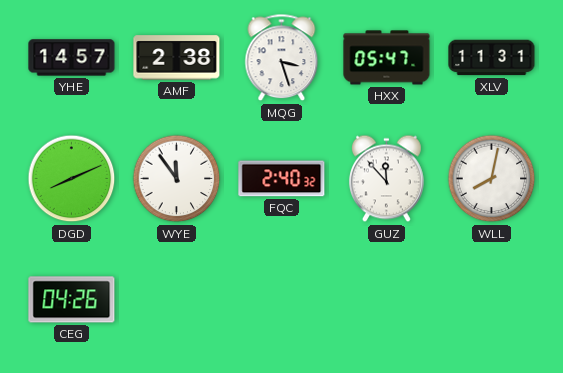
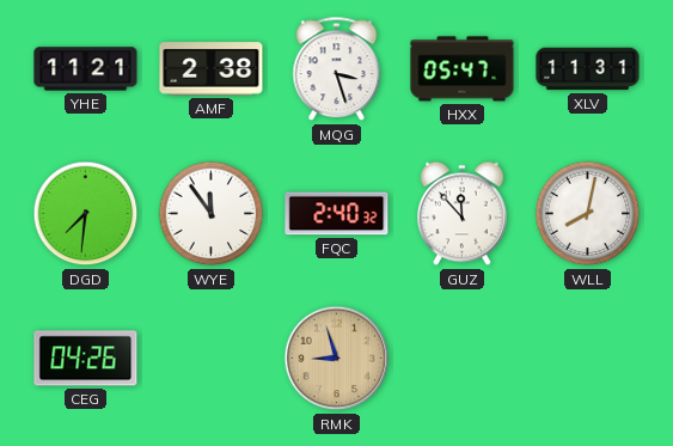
YHE: 14:57 -> 11:21
DGD: 8:11 -> 7:31
RMK: none -> 8:57
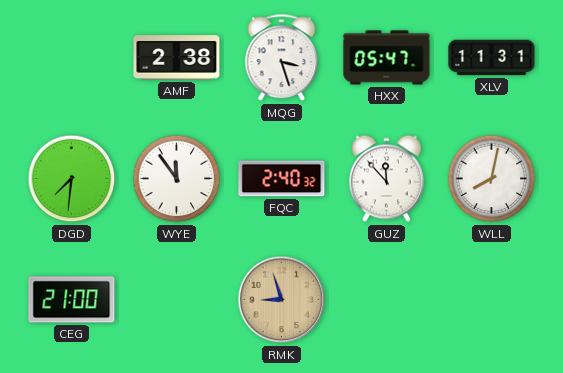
YHE: 11:21 -> none
CEG: 04:26 -> 21:00
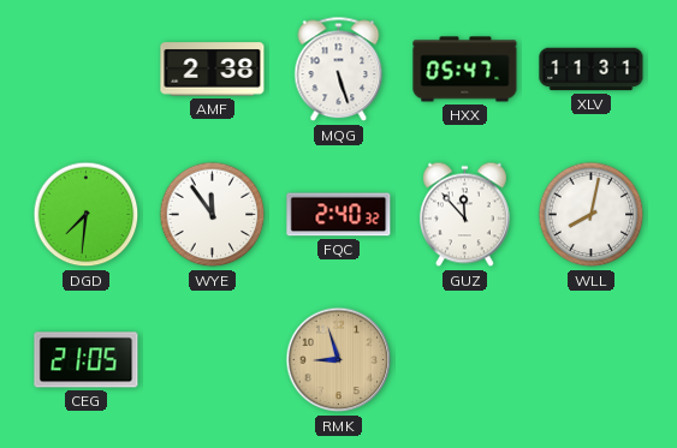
MQG: 3:27 -> 5:27
CEG: 21:00 -> 21:05
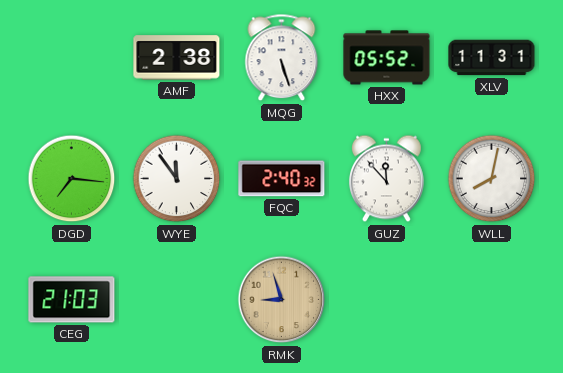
HXX: 05:47 -> 05:52
DGD: 7:31 -> 7:16
CEG: 21:05 -> 21:03
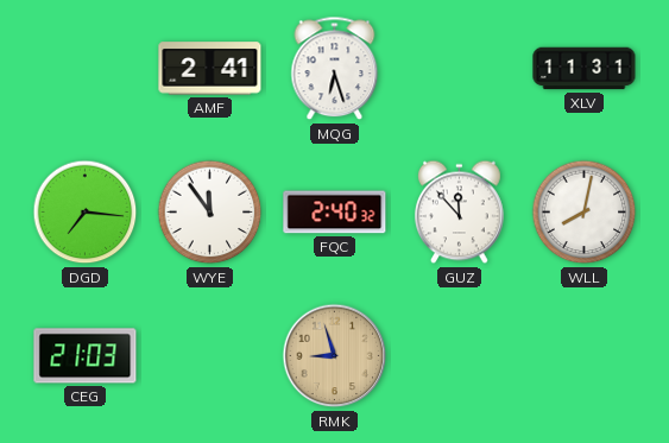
AMF: 2:38 -> 2:41
MQG: 5:27 -> 6:27
HXX: 05:52 -> none
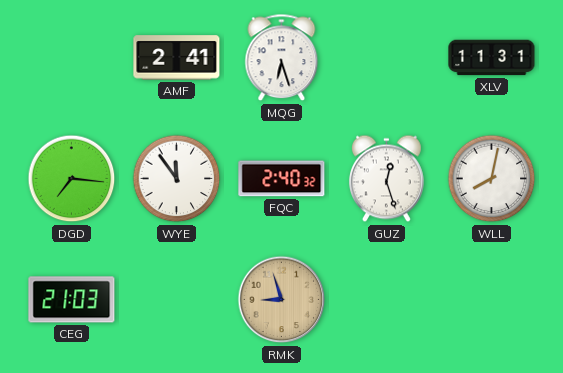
GUZ: 11:53 -> 12:27
